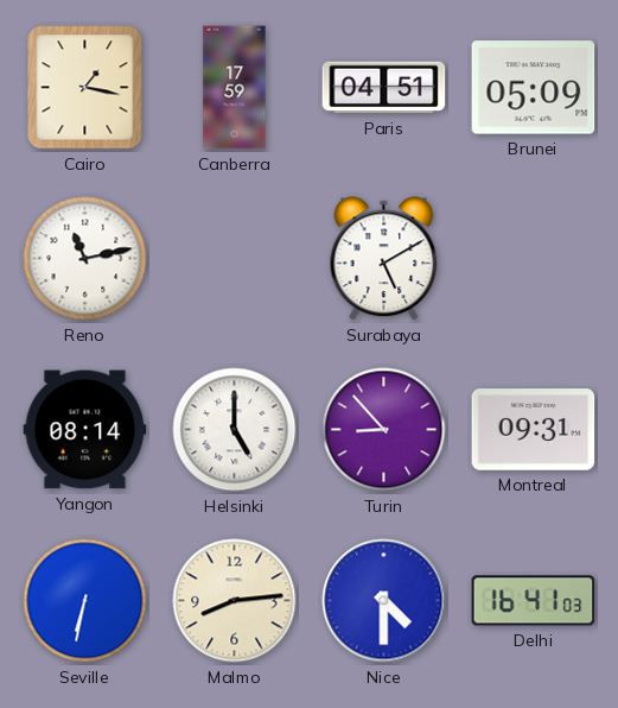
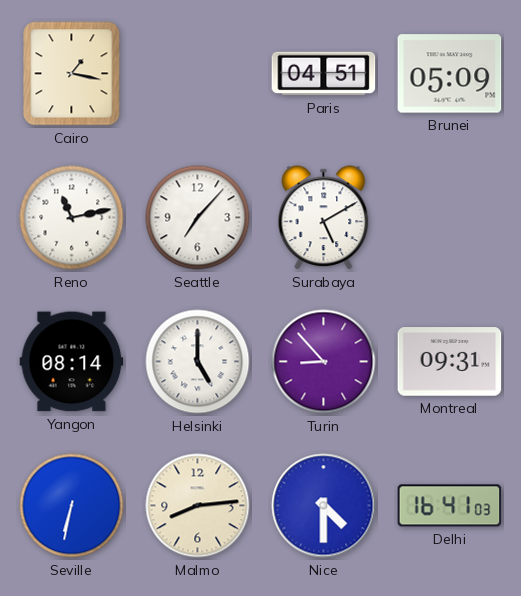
Canberra: 17:59 -> none
Seattle: none -> 7:07
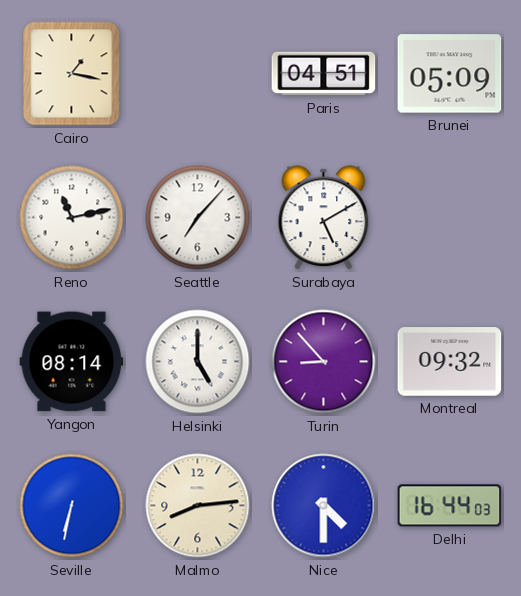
Montreal: 09:31 -> 09:32
Delhi: 16:41 -> 16:44
